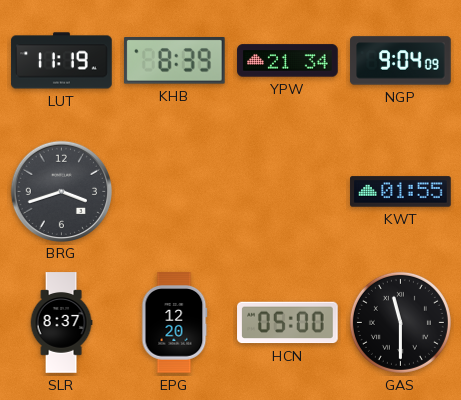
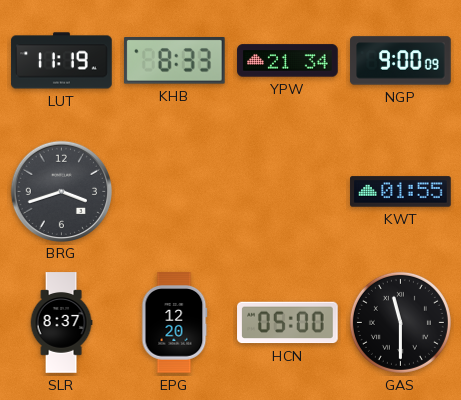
KHB: 8:39 -> 8:33
NGP: 9:04 -> 9:00
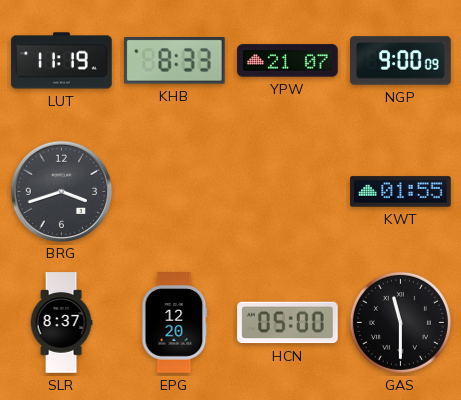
YPW: 21:34 -> 21:07
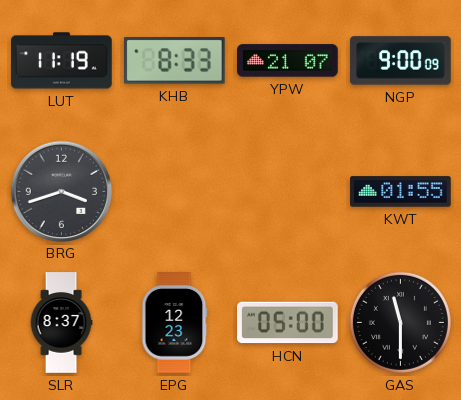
EPG: 12:20 -> 12:23
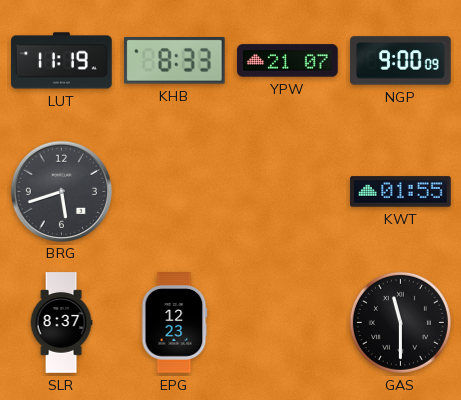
BRG: 3:42 -> 5:42
HCN: 05:00 -> none
